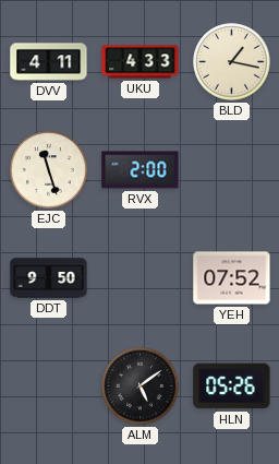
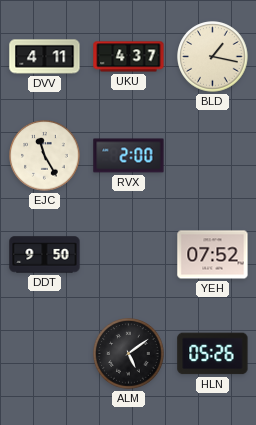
UKU: 4:33 -> 4:37
EJC: 11:27 -> 11:25
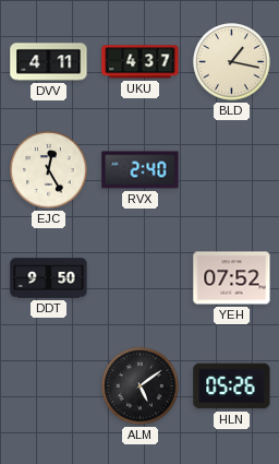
EJC: 11:25 -> 12:25
RVX: 2:00 -> 2:40
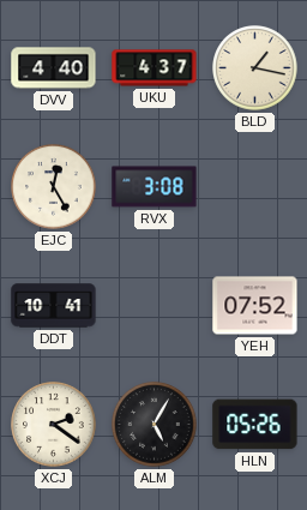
DVV: 4:11 -> 4:40
RVX: 2:40 -> 3:08
DDT: 9:50 -> 10:41
XCJ: none -> 2:21
ALM: 5:09 -> 5:05
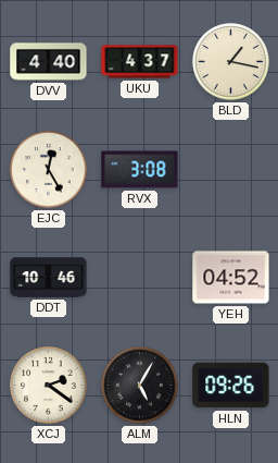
DDT: 10:41 -> 10:46
YEH: 07:52 -> 04:52
HLN: 05:26 -> 09:26
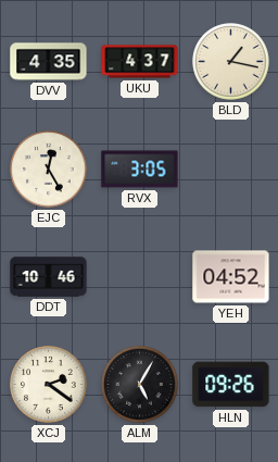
DVV: 4:40 -> 4:35
RVX: 3:08 -> 3:05
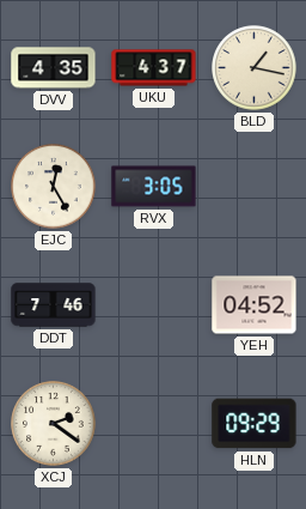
DDT: 10:46 -> 7:46
ALM: 5:05 -> none
HLN: 09:26 -> 09:29
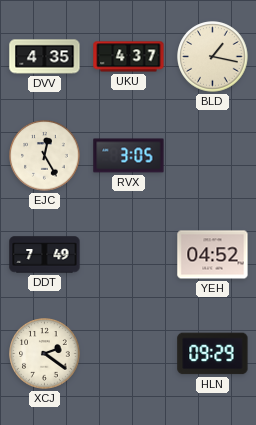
DDT: 7:46 -> 7:49
